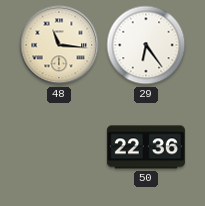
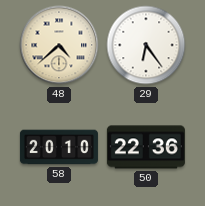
48: 11:16 -> 4:38
58: none -> 20:10
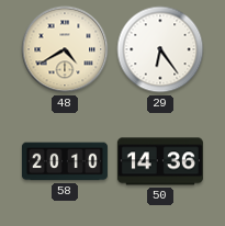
48: 4:38 -> 4:40
50: 22:36 -> 14:36
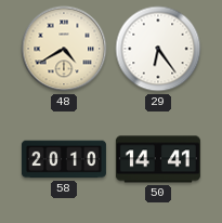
50: 14:36 -> 14:41
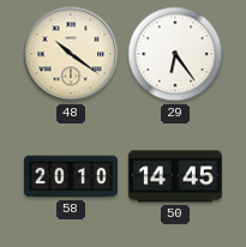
48: 4:40 -> 10:21
50: 14:41 -> 14:45
